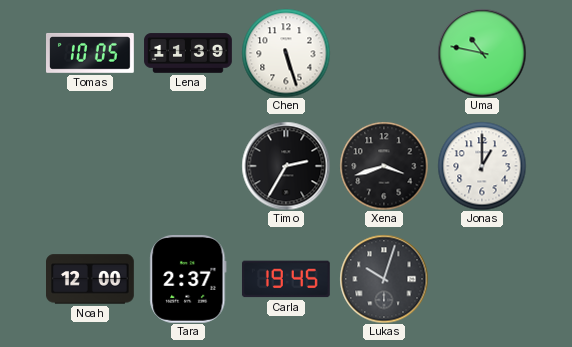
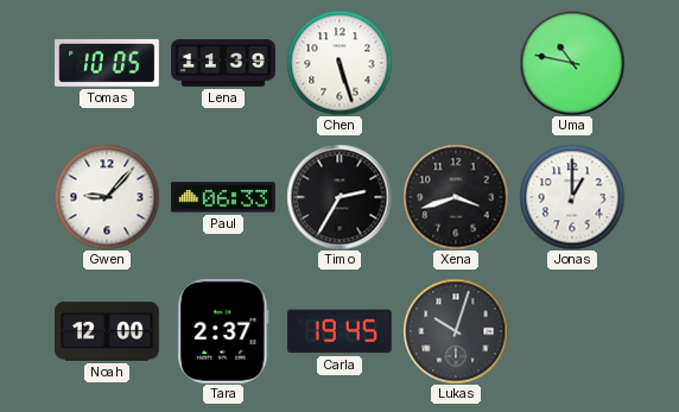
Gwen: none -> 9:07
Paul: none -> 06:33
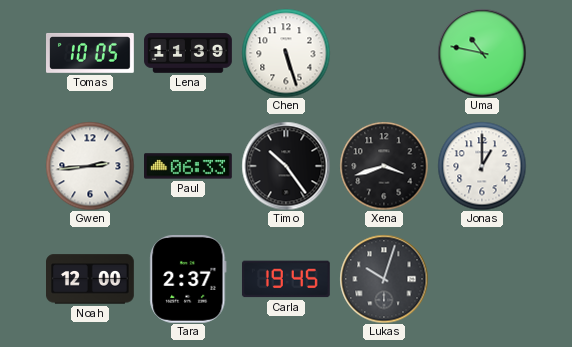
Gwen: 9:07 -> 2:44
Timo: 2:35 -> 10:24
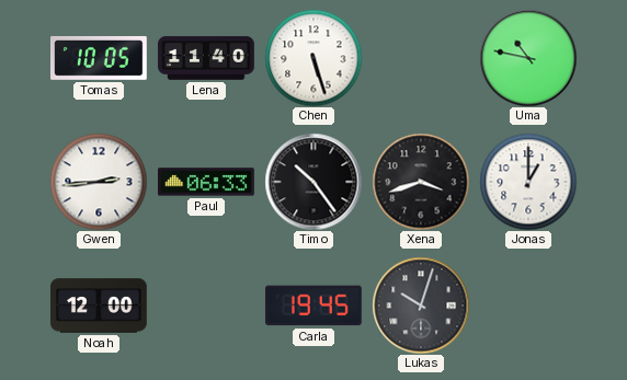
Lena: 11:39 -> 11:40
Tara: 2:37 -> none
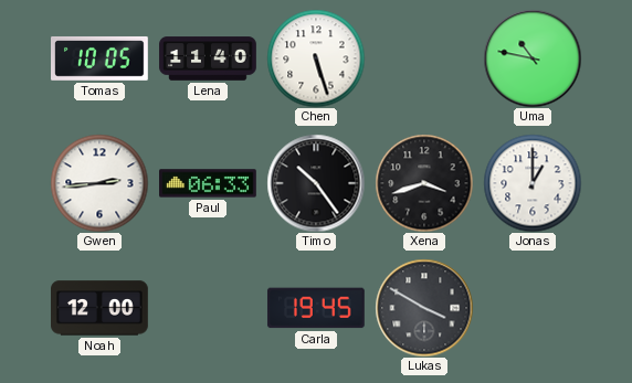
Lukas: 10:03 -> 3:50
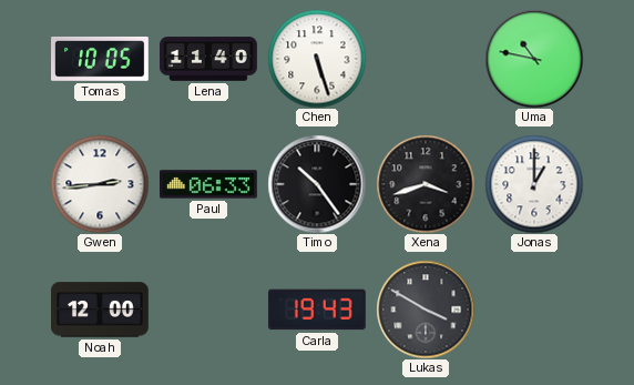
Carla: 19:45 -> 19:43
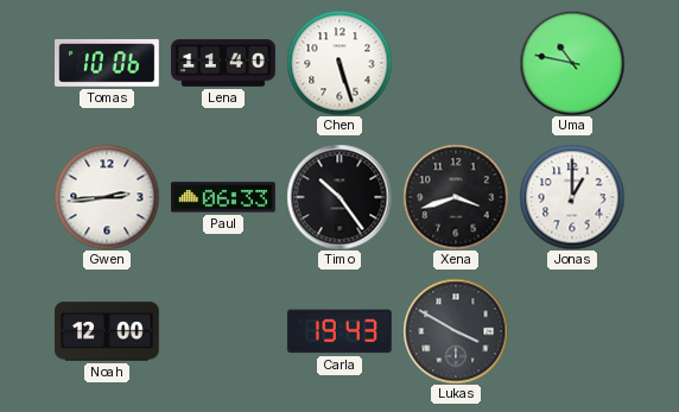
Tomas: 10:05 -> 10:06
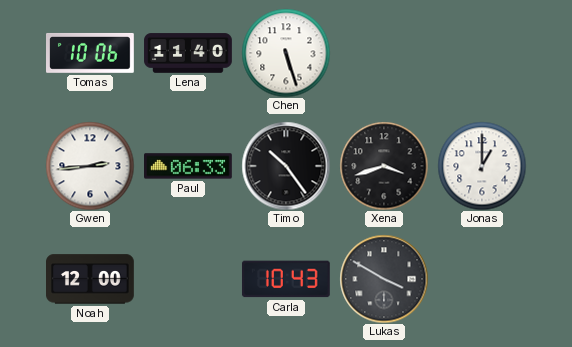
Uma: 10:47 -> none
Carla: 19:43 -> 10:43
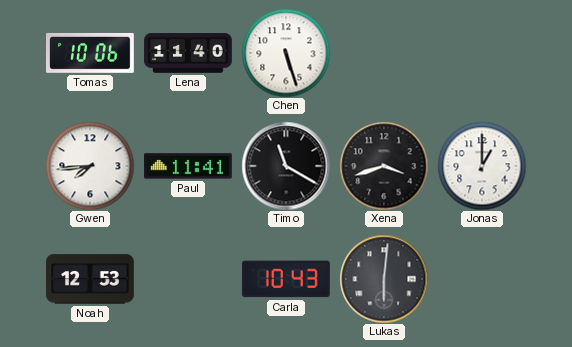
Gwen: 2:44 -> 7:44
Paul: 06:33 -> 11:41
Timo: 10:24 -> 11:20
Noah: 12:00 -> 12:53
Lukas: 3:50 -> 6:01
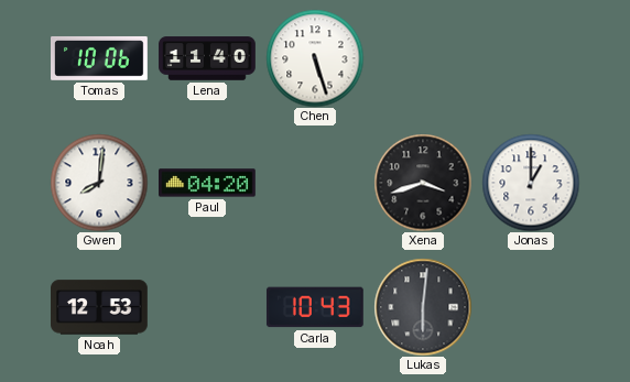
Gwen: 7:44 -> 8:01
Paul: 11:41 -> 04:20
Timo: 11:20 -> none
